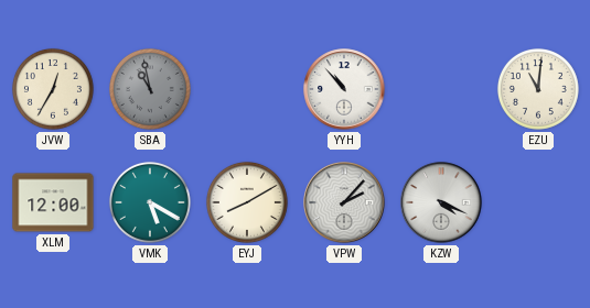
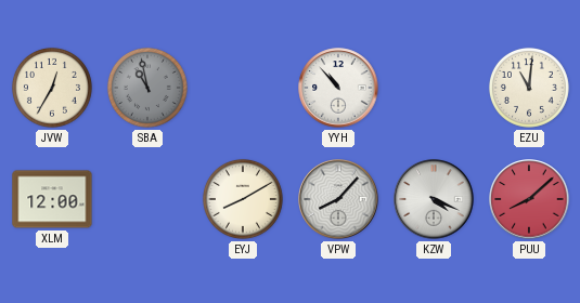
VMK: 5:20 -> none
VPW: 2:07 -> 8:07
PUU: none -> 8:08
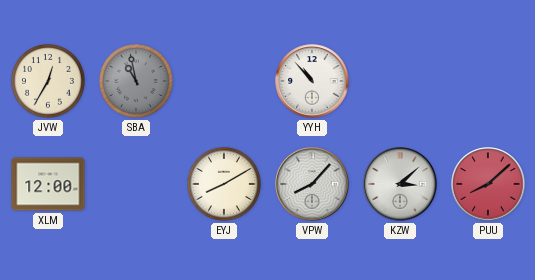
EZU: 11:01 -> none
KZW: 4:19 -> 3:08
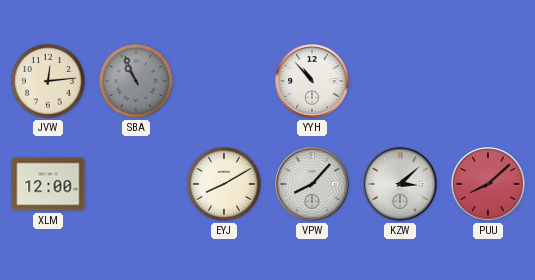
JVW: 12:35 -> 12:14
SBA: 10:58 -> 10:56
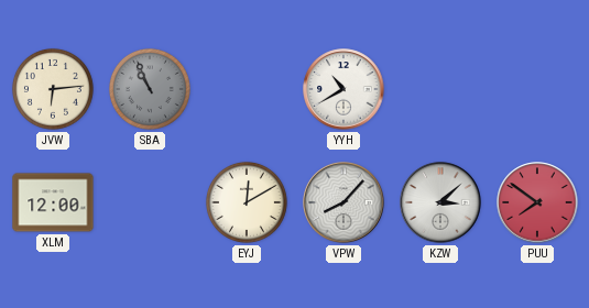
JVW: 12:14 -> 6:14
YYH: 10:53 -> 10:40
EYJ: 8:10 -> 12:10
PUU: 8:08 -> 7:51
